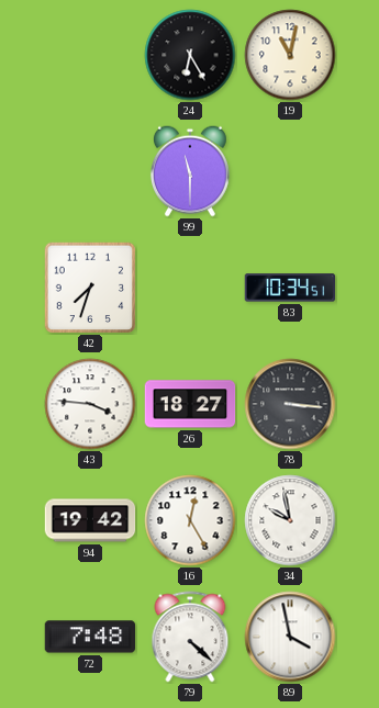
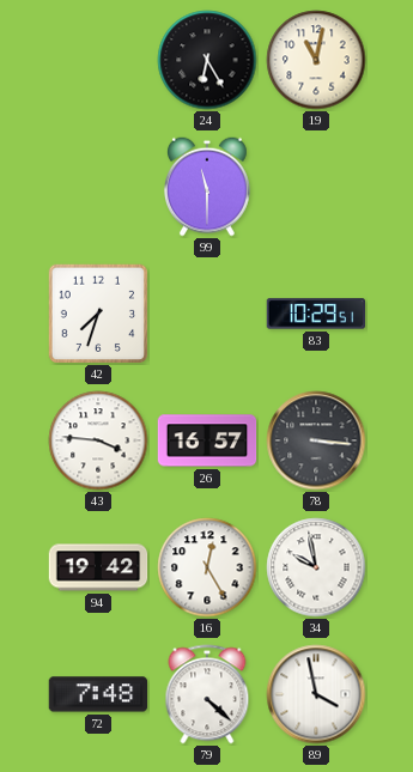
83: 10:34 -> 10:29
26: 18:27 -> 16:57
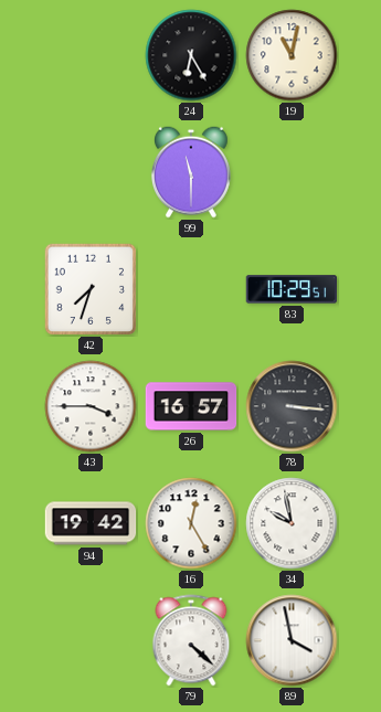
43: 3:46 -> 3:45
72: 7:48 -> none
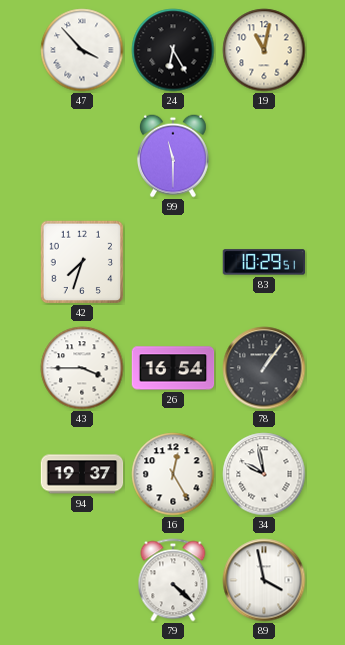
47: none -> 3:53
26: 16:57 -> 16:54
78: 3:16 -> 1:06
94: 19:42 -> 19:37
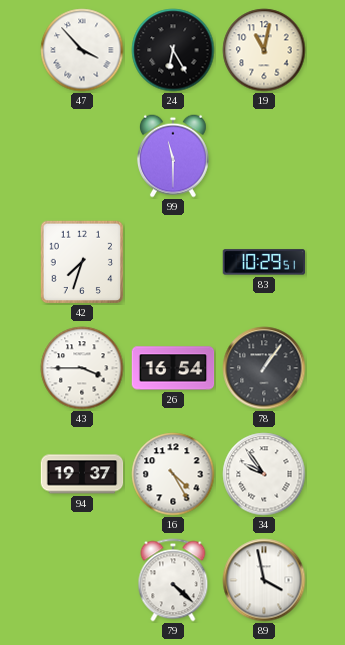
16: 12:25 -> 4:25
34: 9:58 -> 9:54
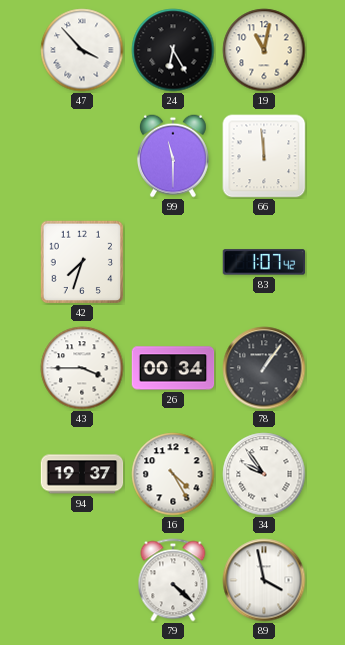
66: none -> 11:59
83: 10:29 -> 1:07
26: 16:54 -> 00:34
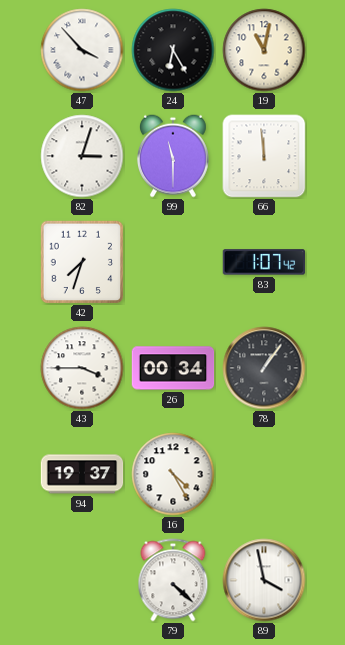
82: none -> 3:03
34: 9:54 -> none
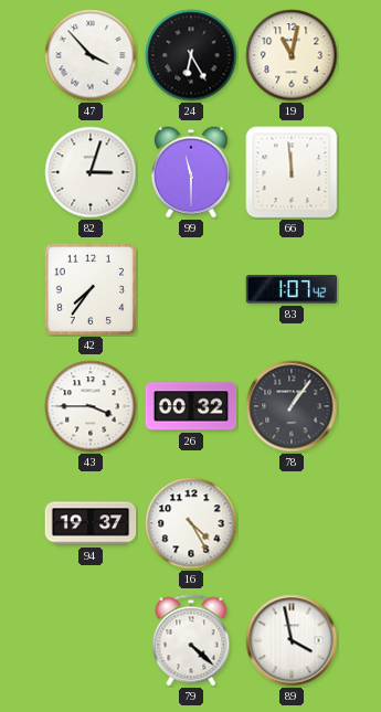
42: 7:33 -> 7:36
26: 00:34 -> 00:32
